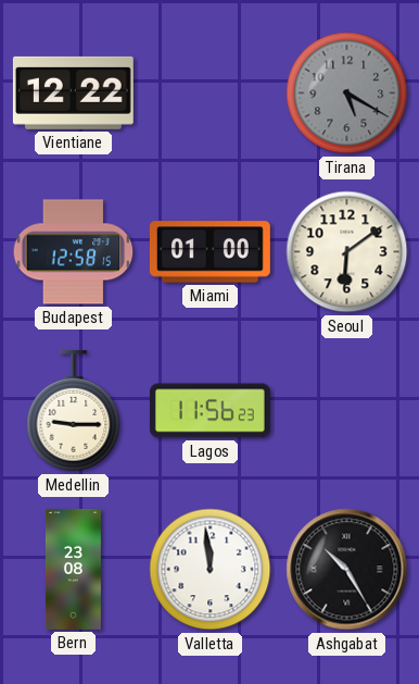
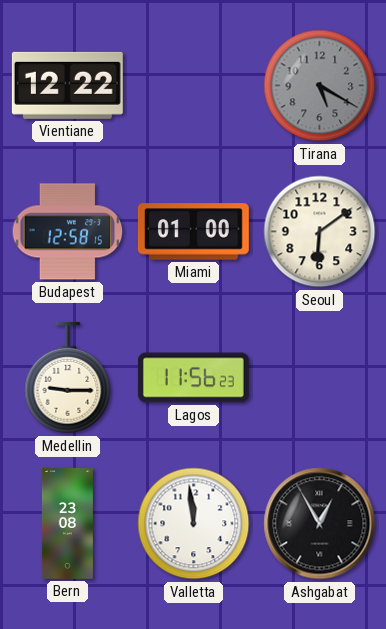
Ashgabat: 10:25 -> 12:55
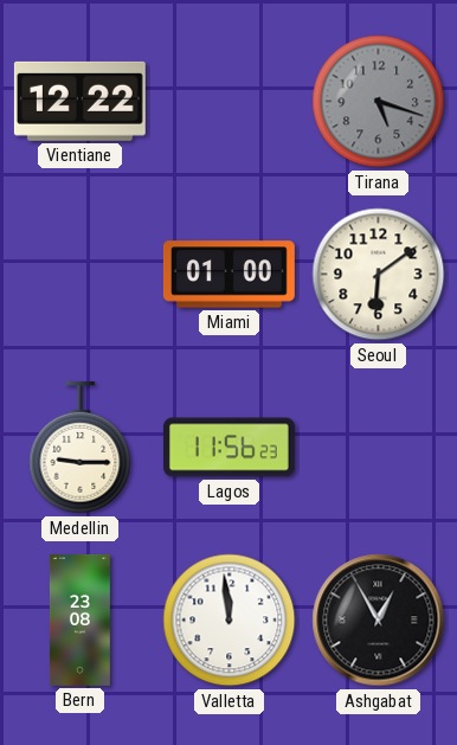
Tirana: 5:20 -> 5:18
Budapest: 12:58 -> none
